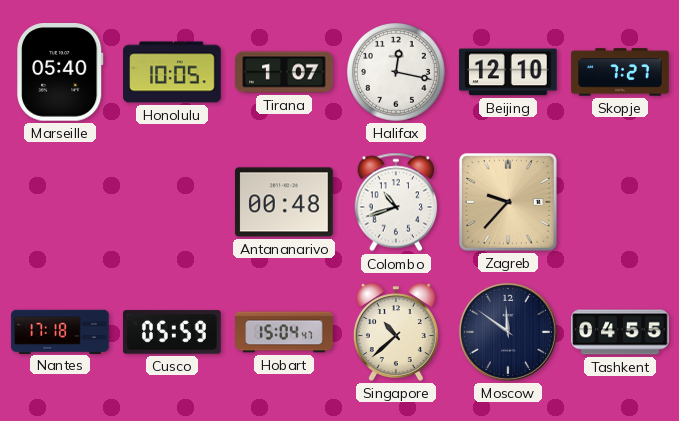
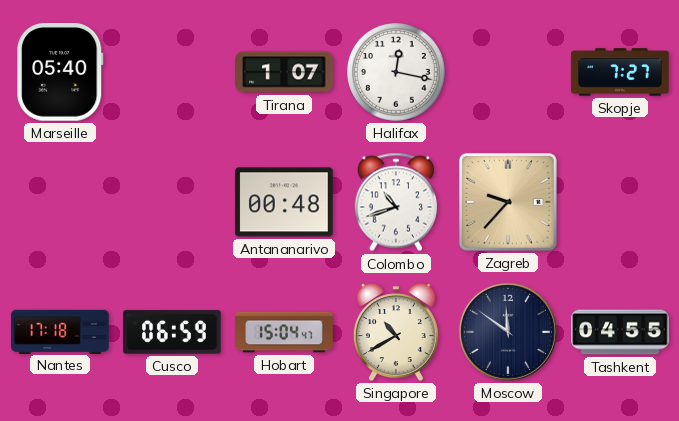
Honolulu: 10:05 -> none
Beijing: 12:10 -> none
Cusco: 05:59 -> 06:59
Singapore: 10:38 -> 10:40
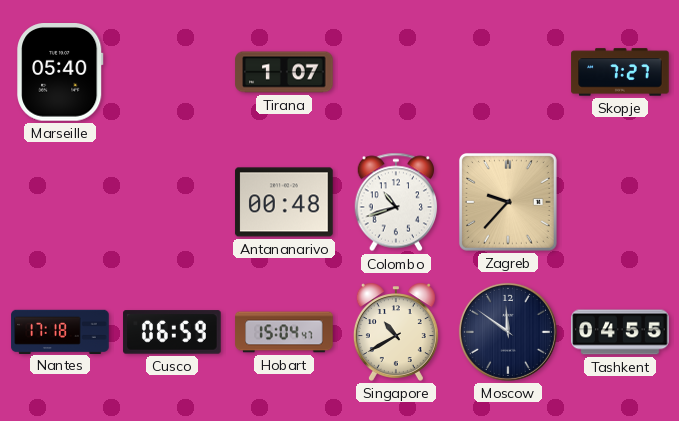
Halifax: 12:17 -> none
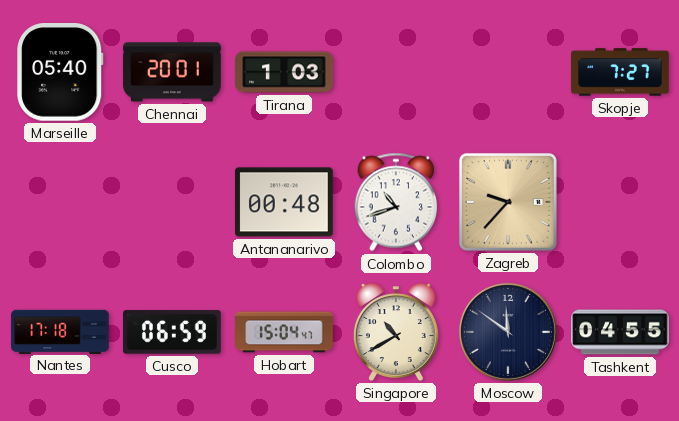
Chennai: none -> 20:01
Tirana: 1:07 -> 1:03
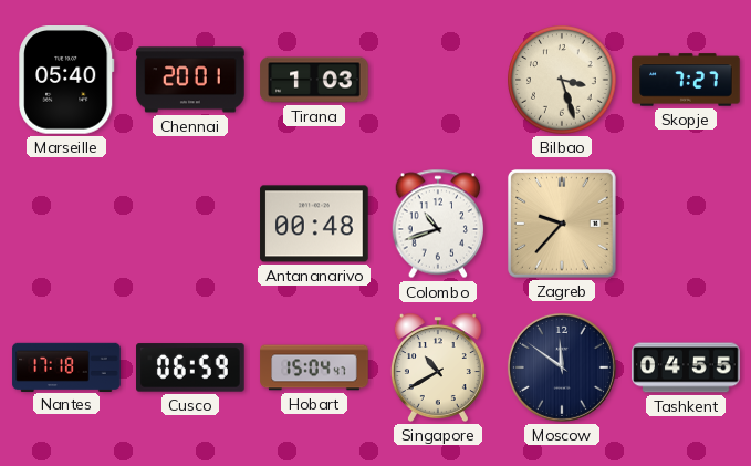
Bilbao: none -> 3:27
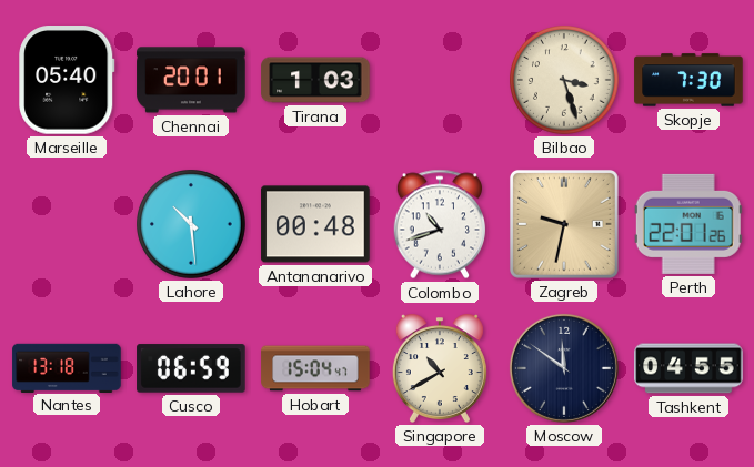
Skopje: 7:27 -> 7:30
Lahore: none -> 10:29
Zagreb: 9:37 -> 9:32
Perth: none -> 22:01
Nantes: 17:18 -> 13:18
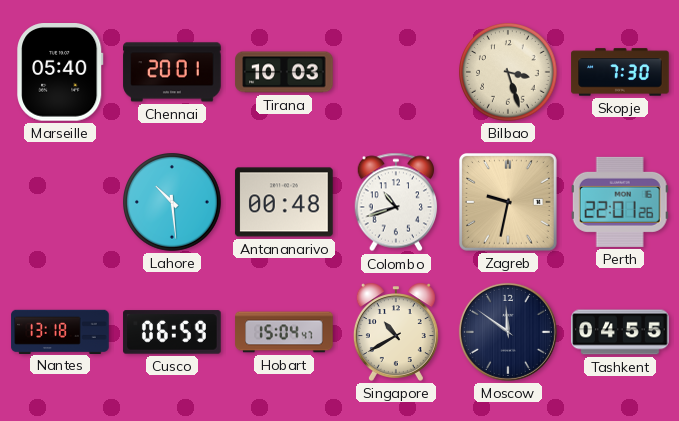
Tirana: 1:03 -> 10:03
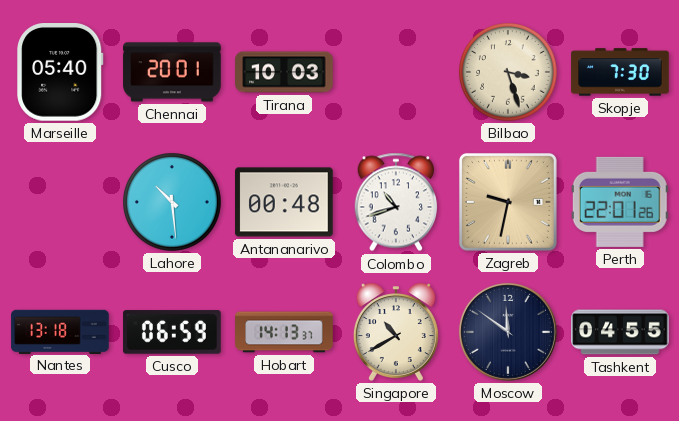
Hobart: 15:04 -> 14:13
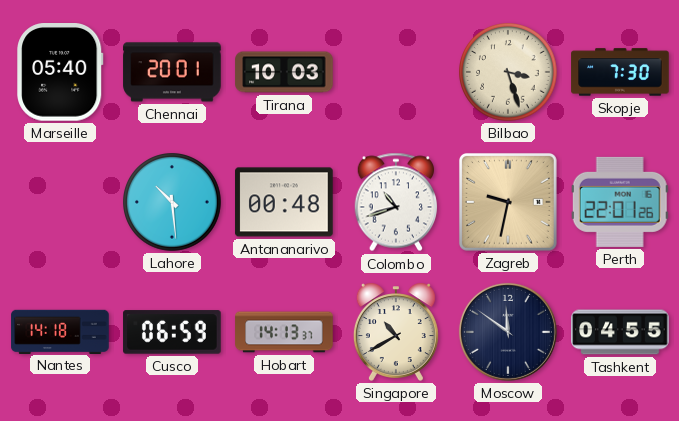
Nantes: 13:18 -> 14:18
